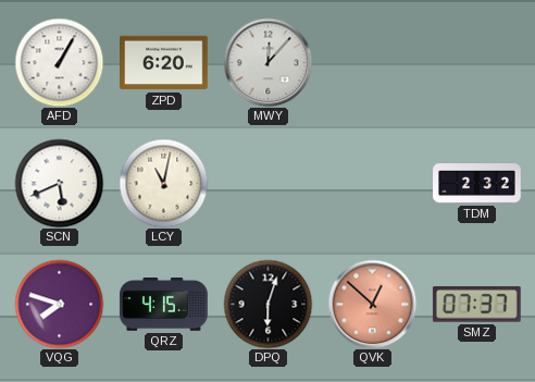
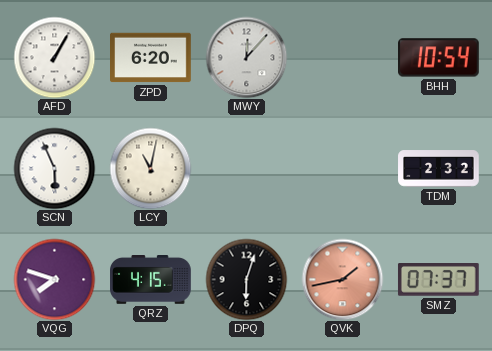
BHH: none -> 10:54
SCN: 5:41 -> 5:56
QVK: 12:52 -> 1:43
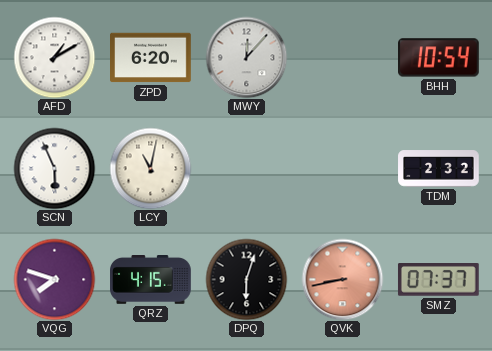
AFD: 1:05 -> 1:10
QVK: 1:43 -> 8:43
